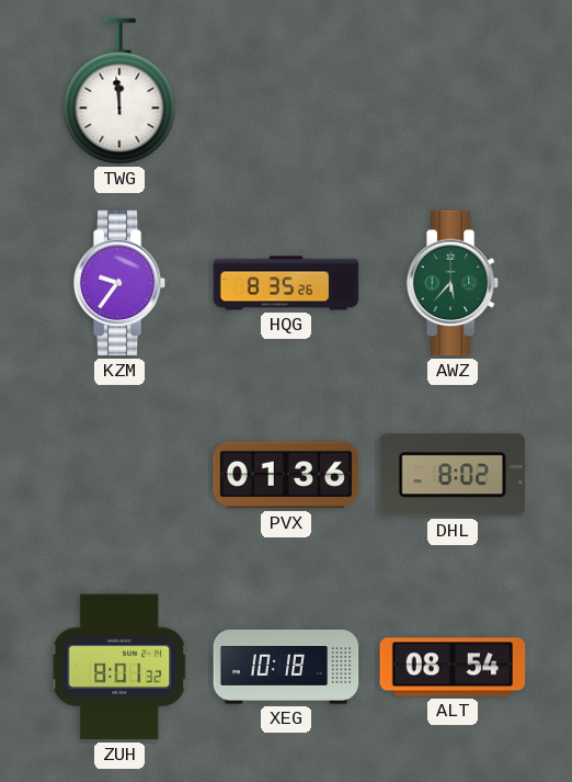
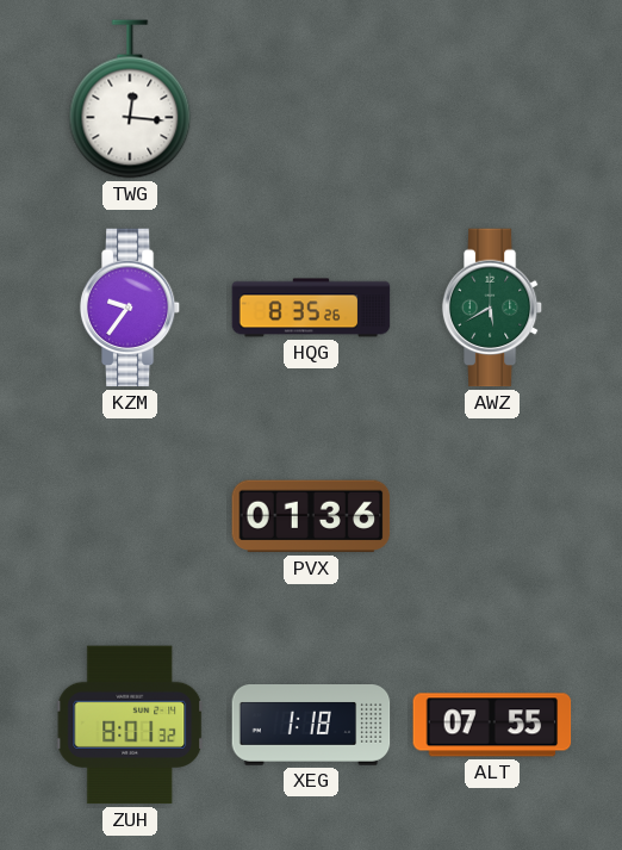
TWG: 11:59 -> 12:16
AWZ: 5:37 -> 5:40
DHL: 8:02 -> none
XEG: 10:18 -> 1:18
ALT: 08:54 -> 07:55
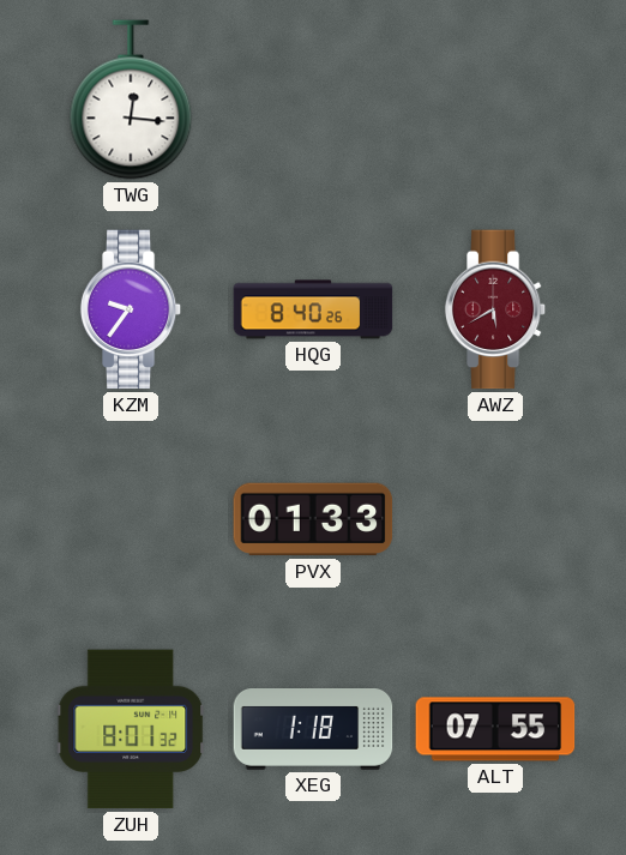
HQG: 8:35 -> 8:40
AWZ dial: green -> burgundy
PVX: 01:36 -> 01:33
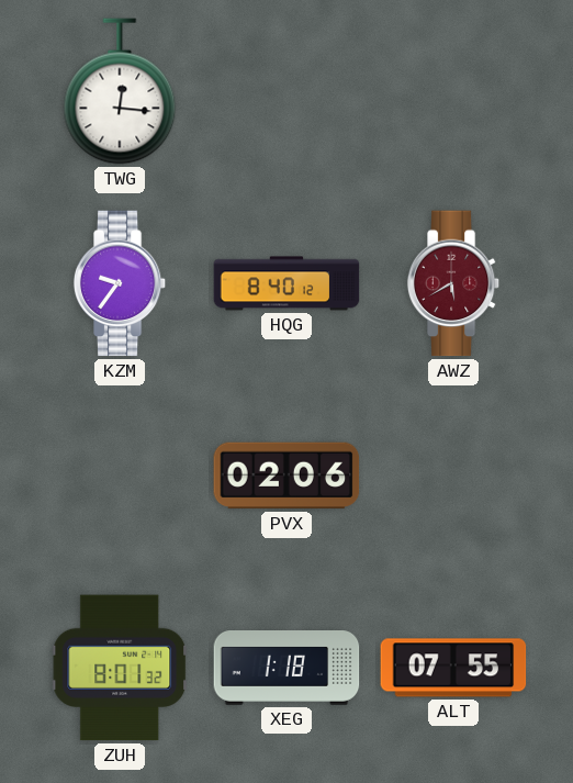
HQG: 8:40:26 -> 8:40:12
PVX: 01:33 -> 02:06
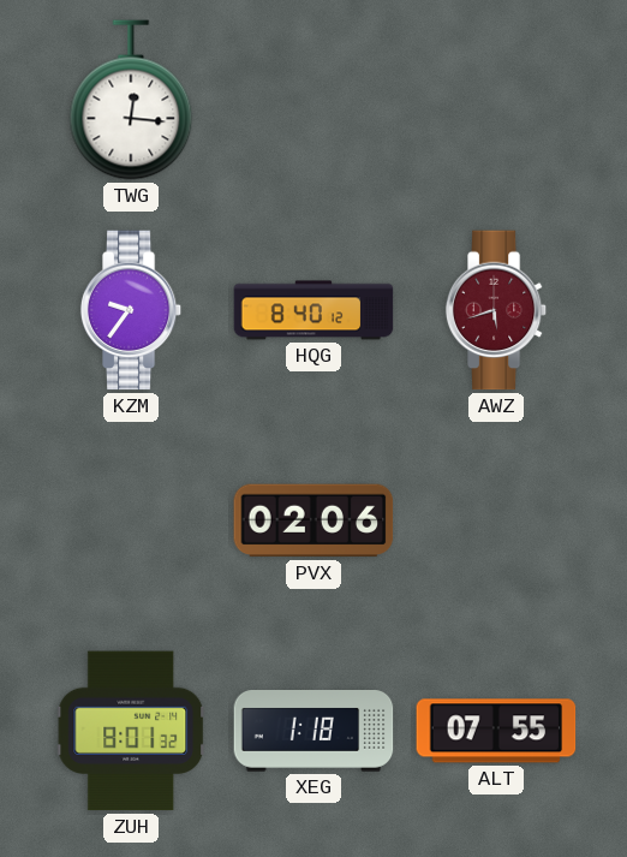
AWZ: 5:40 -> 5:42
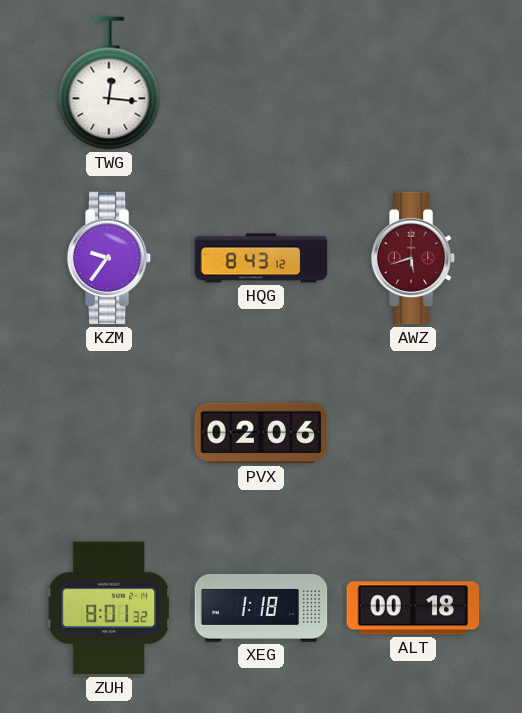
HQG: 8:40 -> 8:43
ALT: 07:55 -> 00:18
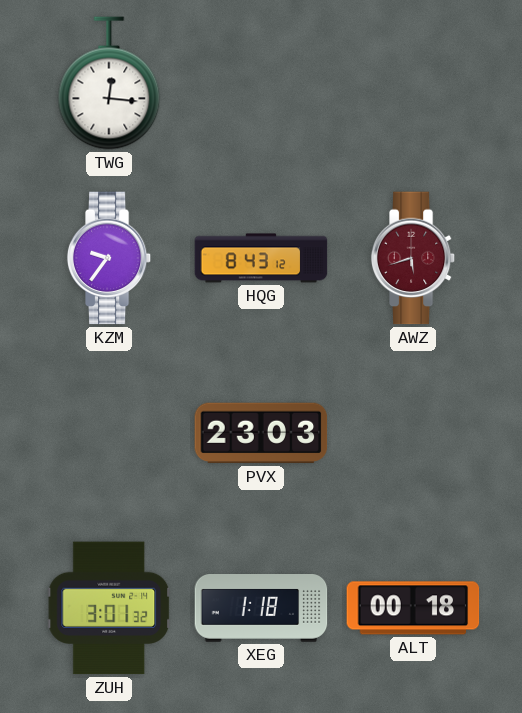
PVX: 02:06 -> 23:03
ZUH: 8:01 -> 3:01
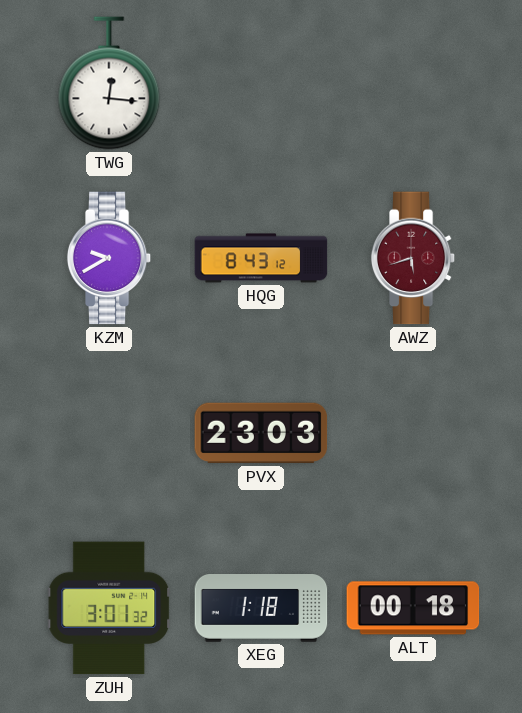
KZM: 9:36 -> 9:40
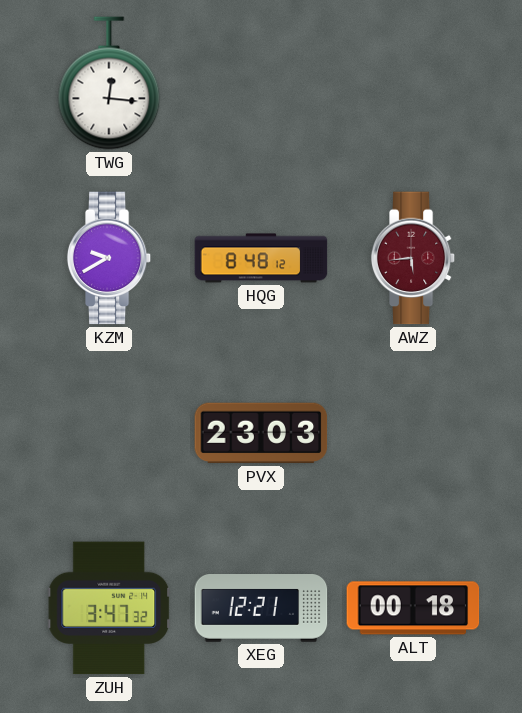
HQG: 8:43 -> 8:48
AWZ: 5:42 -> 5:44
ZUH: 3:01 -> 3:47
XEG: 1:18 -> 12:21
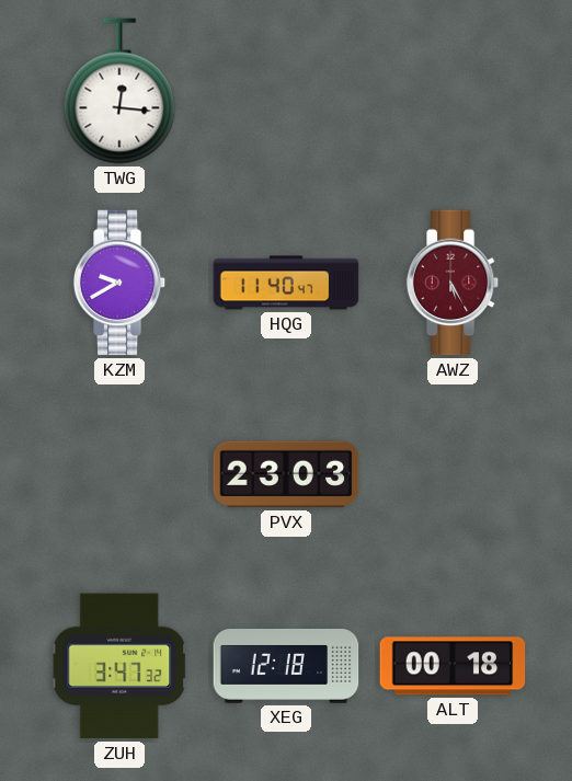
HQG: 8:48 -> 11:40
AWZ: 5:44 -> 5:25
XEG: 12:21 -> 12:18
